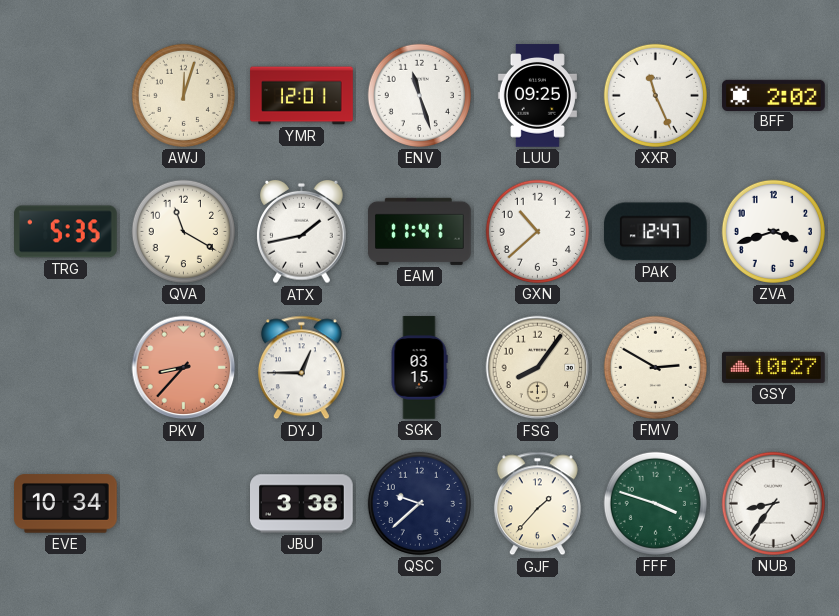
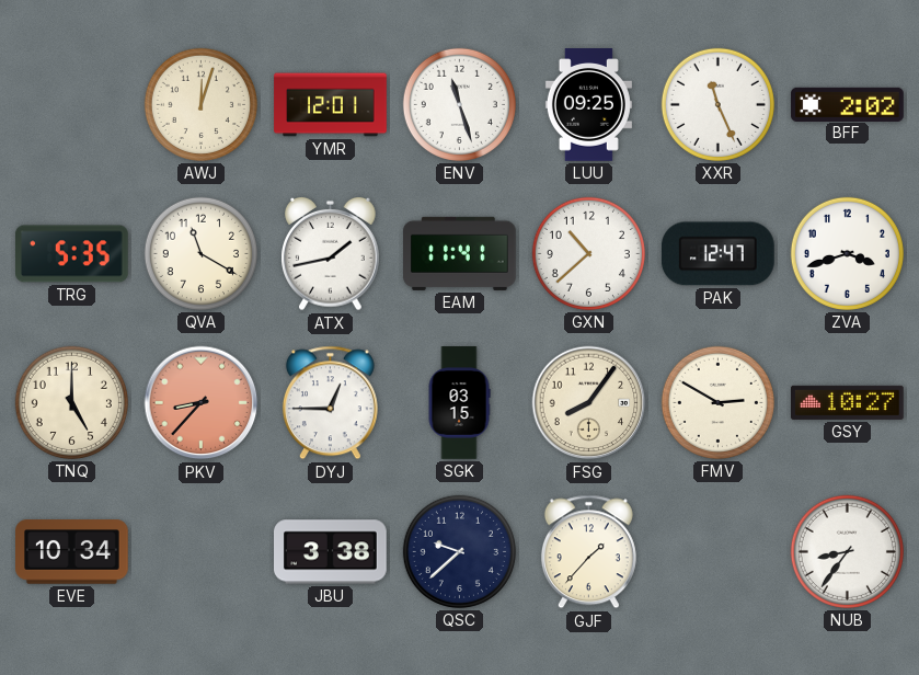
TNQ: none -> 5:00
FFF: 3:48 -> none
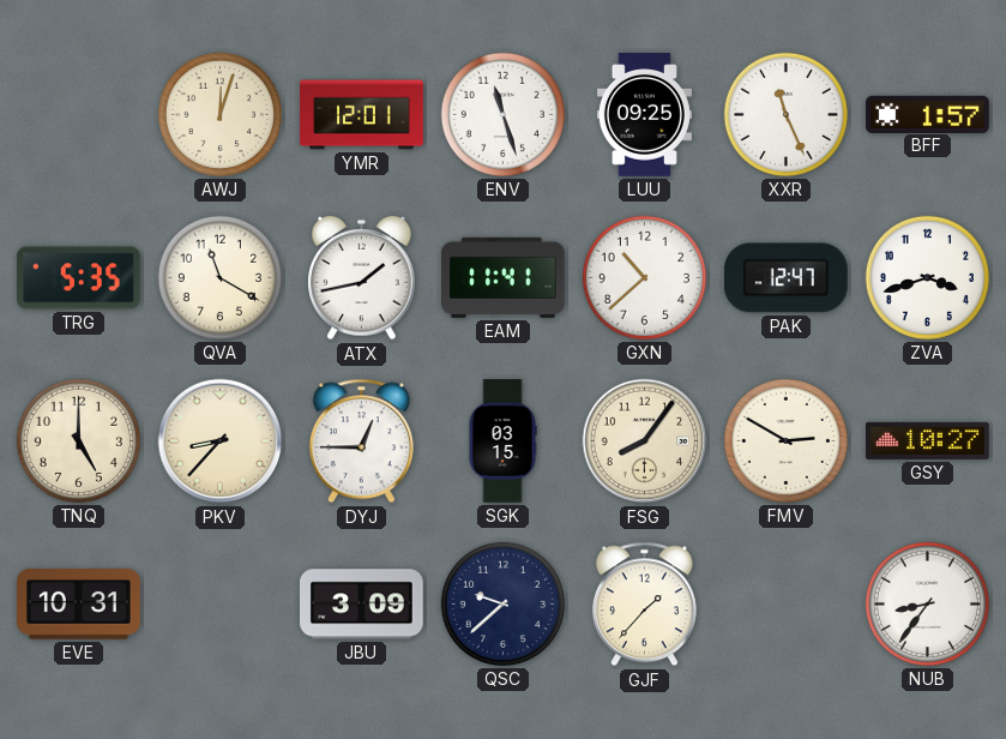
BFF: 2:02 -> 1:57
PKV dial: salmon -> cream
EVE: 10:34 -> 10:31
JBU: 3:38 -> 3:09
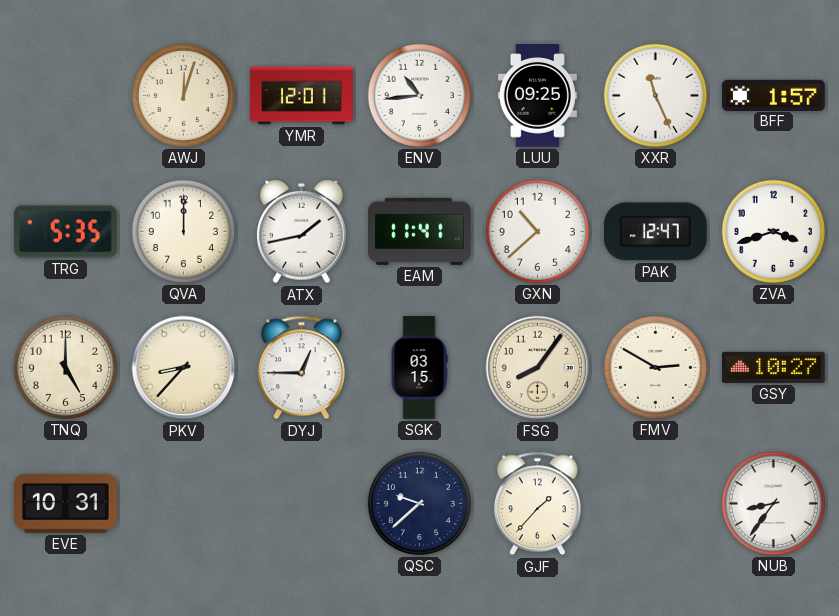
ENV: 11:27 -> 10:44
QVA: 11:20 -> 12:00
JBU: 3:09 -> none
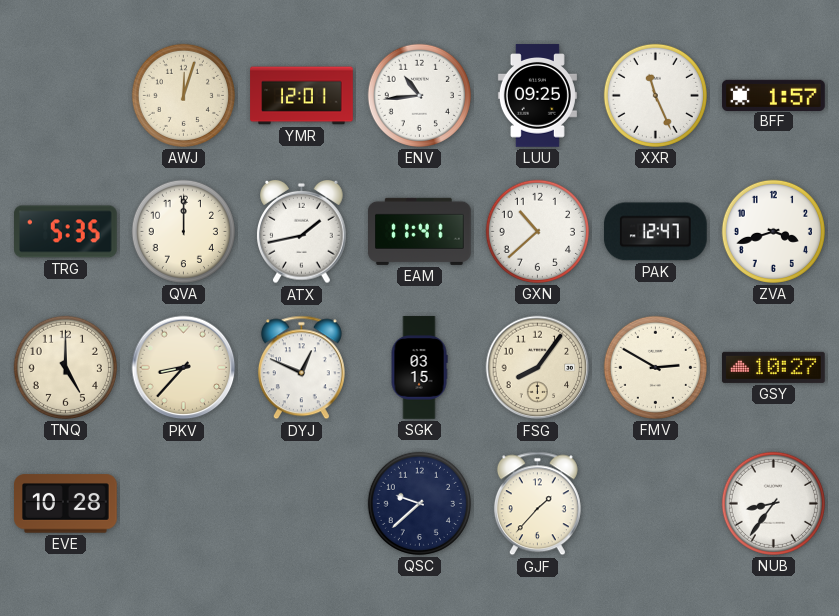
DYJ: 12:45 -> 12:49
EVE: 10:31 -> 10:28
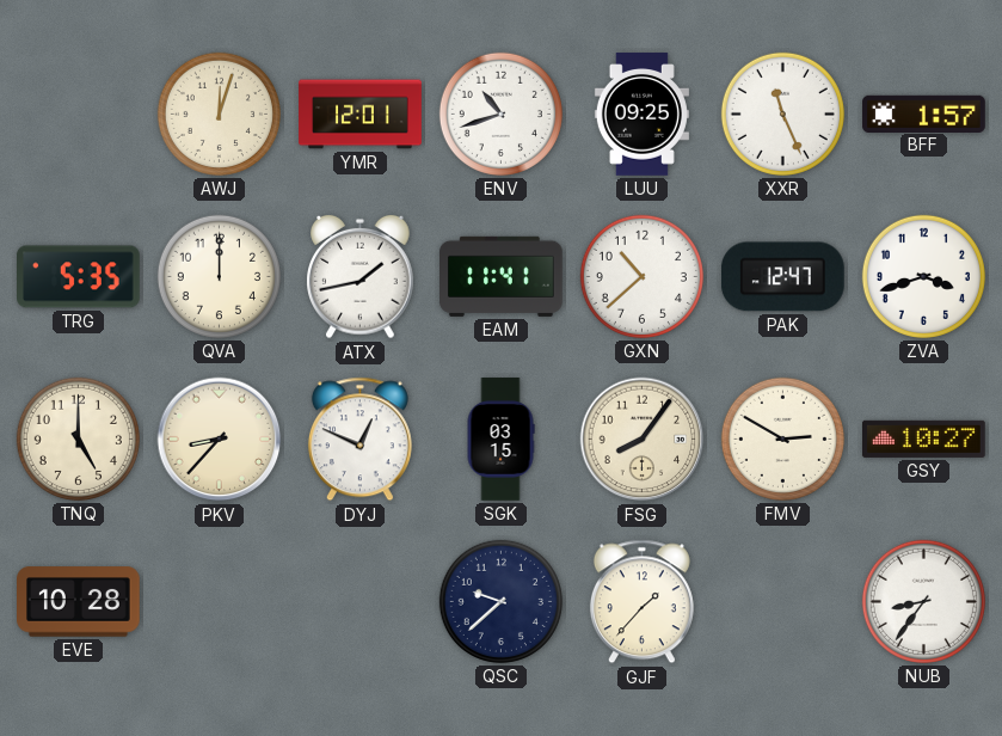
ENV: 10:44 -> 10:42
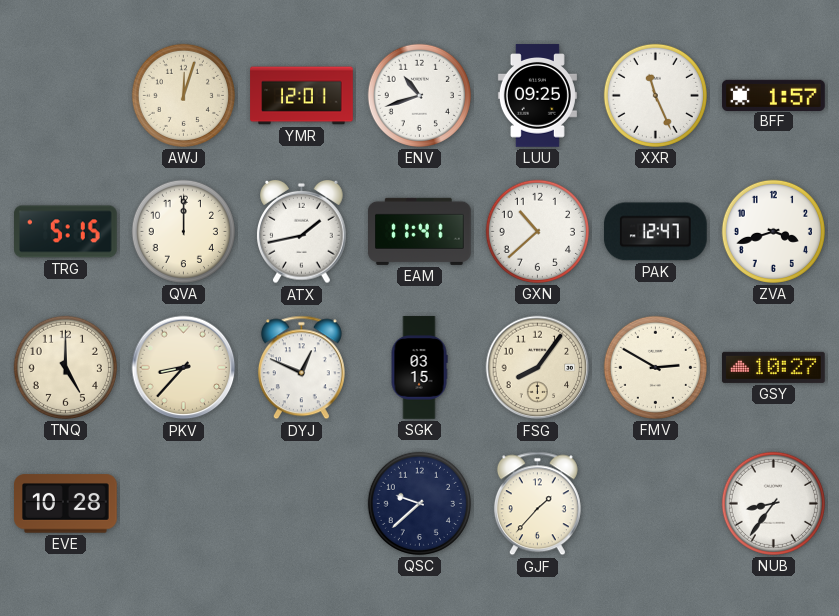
TRG: 5:35 -> 5:15
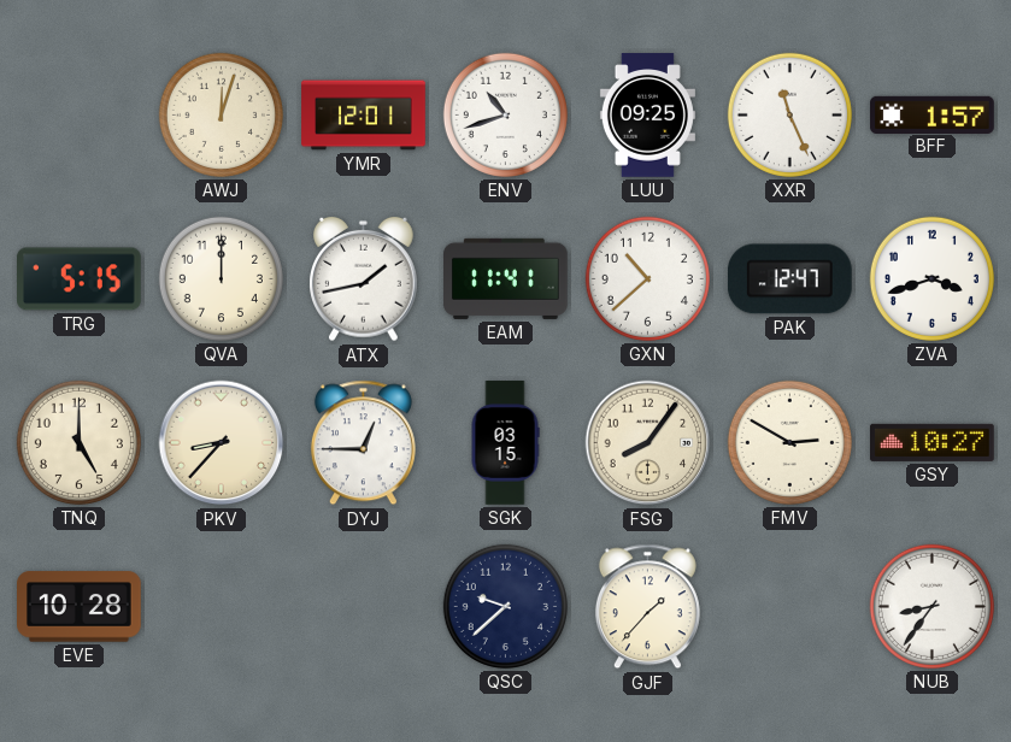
DYJ: 12:49 -> 12:45
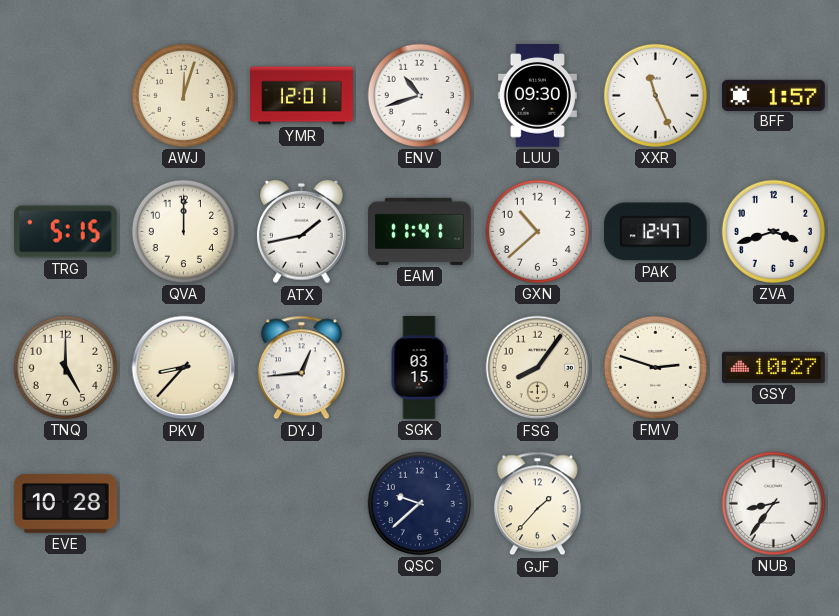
LUU: 09:25 -> 09:30
DYJ: 12:45 -> 12:44
FMV: 2:50 -> 2:48
